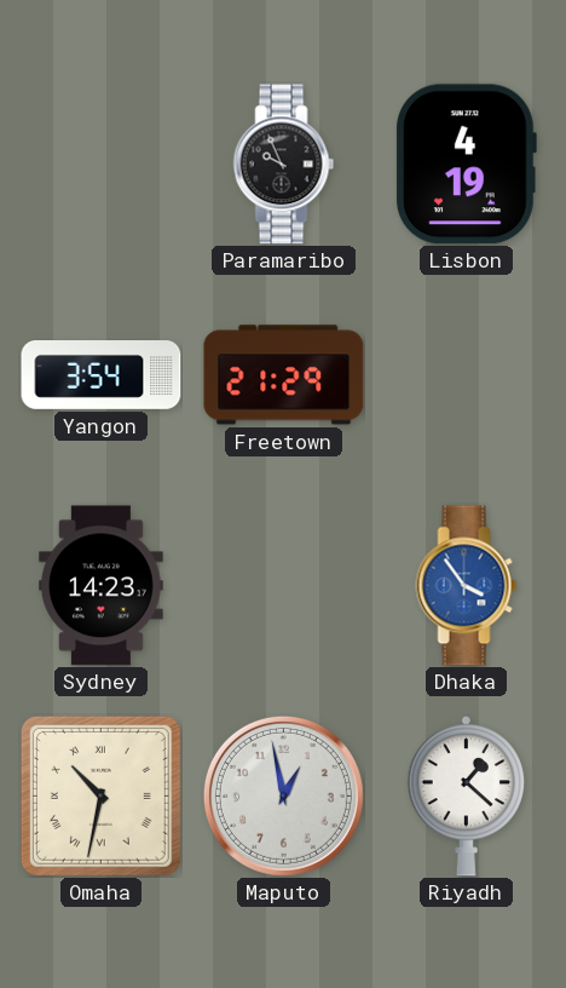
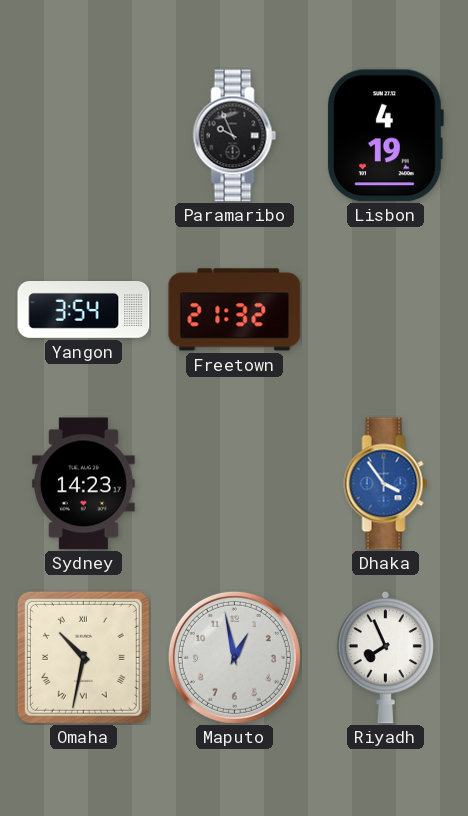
Freetown: 21:29 -> 21:32
Riyadh: 1:22 -> 7:56
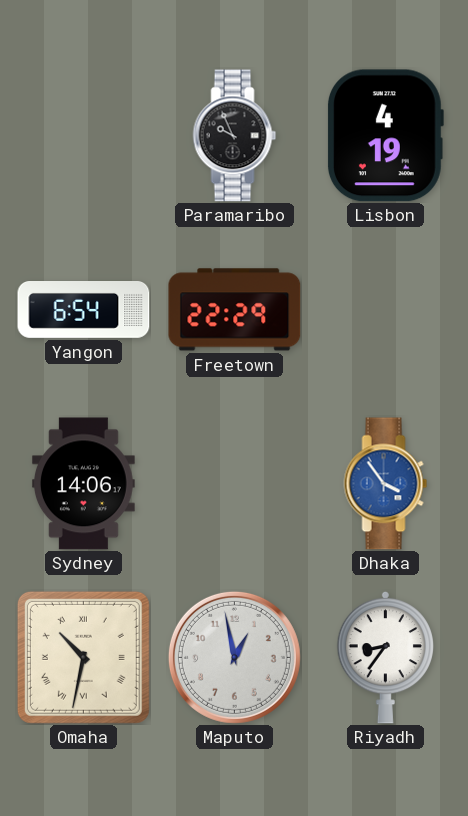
Yangon: 3:54 -> 6:54
Freetown: 21:32 -> 22:29
Sydney: 14:23 -> 14:06
Riyadh: 7:56 -> 8:36
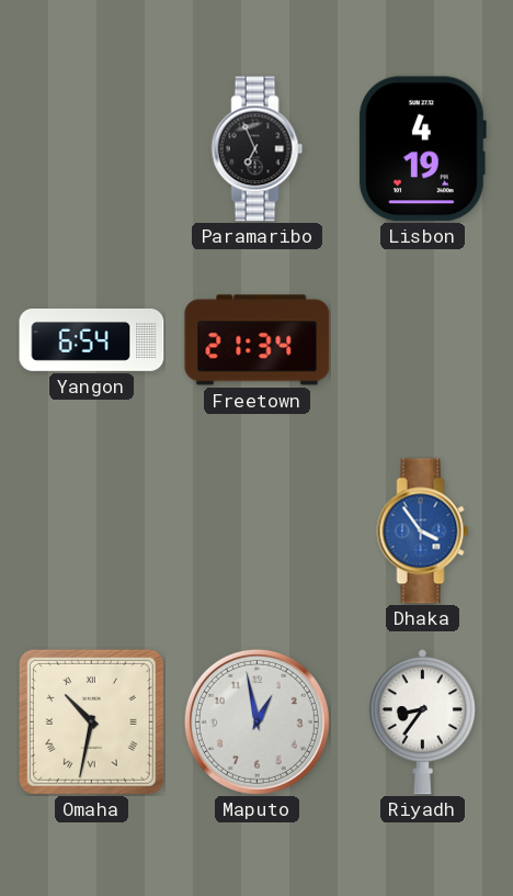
Paramaribo: 9:56 -> 6:56
Freetown: 22:29 -> 21:34
Sydney: 14:06 -> none
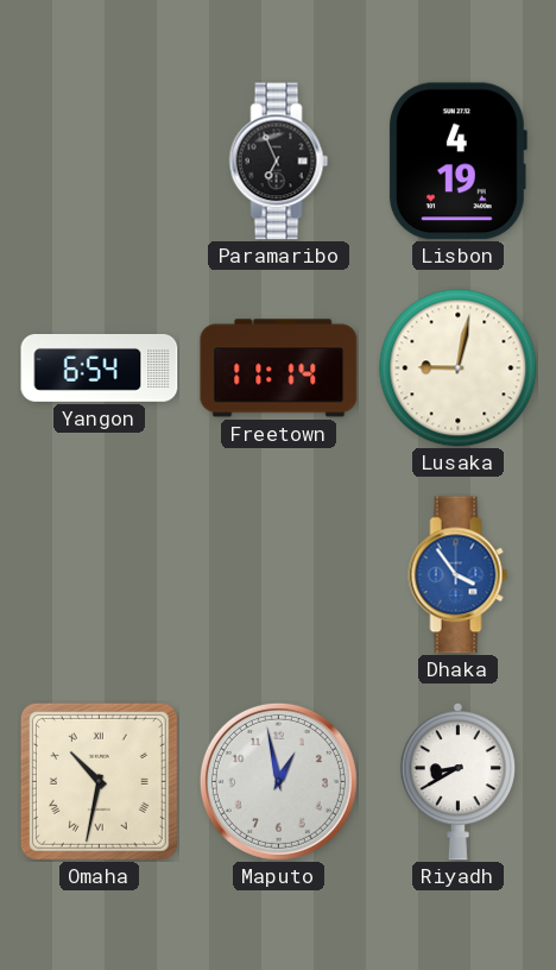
Freetown: 21:34 -> 11:14
Lusaka: none -> 9:02
Riyadh: 8:36 -> 8:40
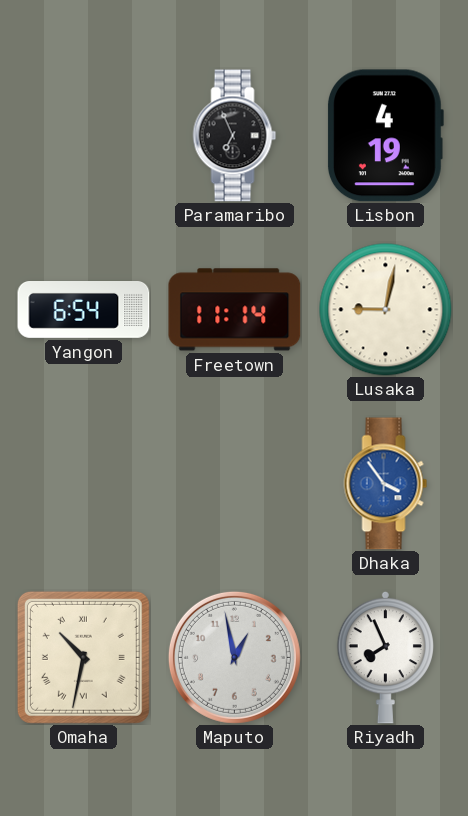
Riyadh: 8:40 -> 7:56
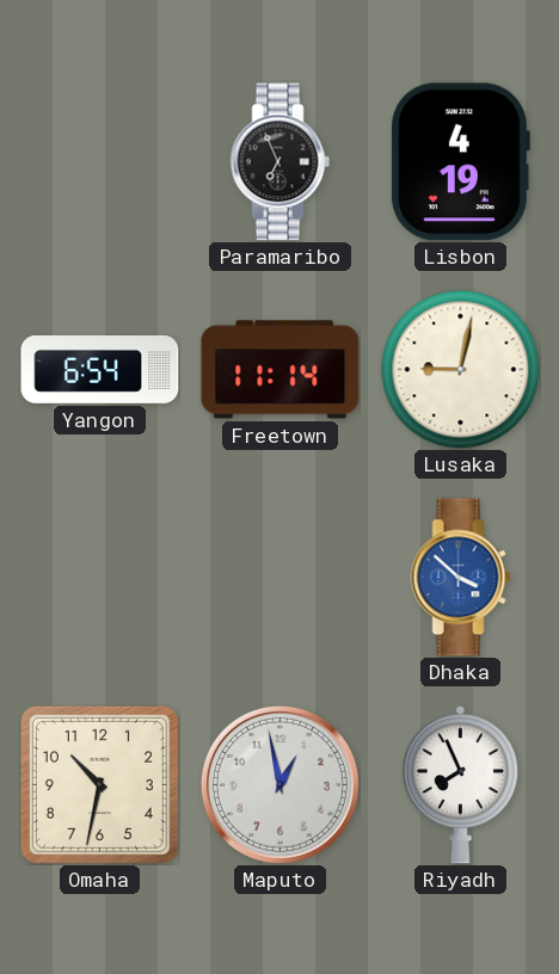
Dhaka: 3:54 -> 3:52
Omaha numerals: Roman -> Arabic
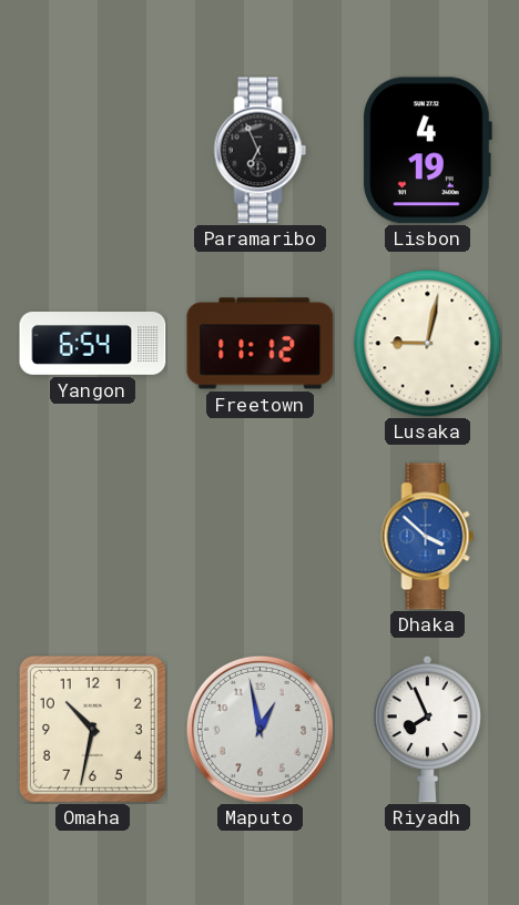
Freetown: 11:14 -> 11:12
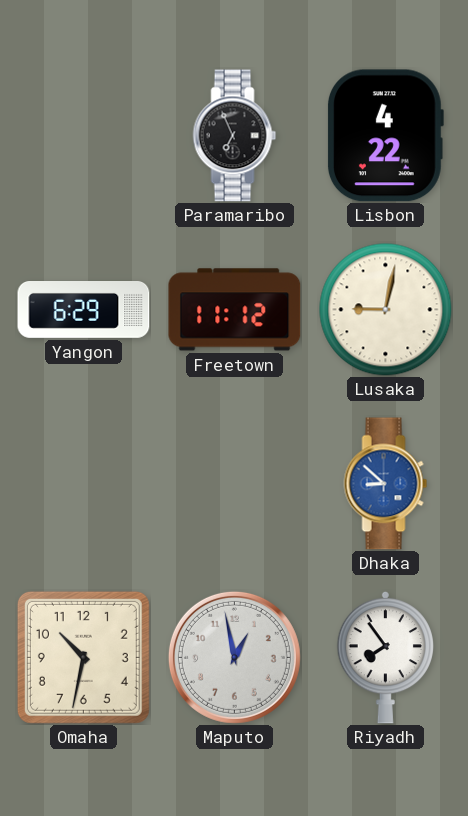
Lisbon: 4:19 -> 4:22
Yangon: 6:54 -> 6:29
Dhaka: 3:52 -> 8:52
Riyadh: 7:56 -> 7:54
